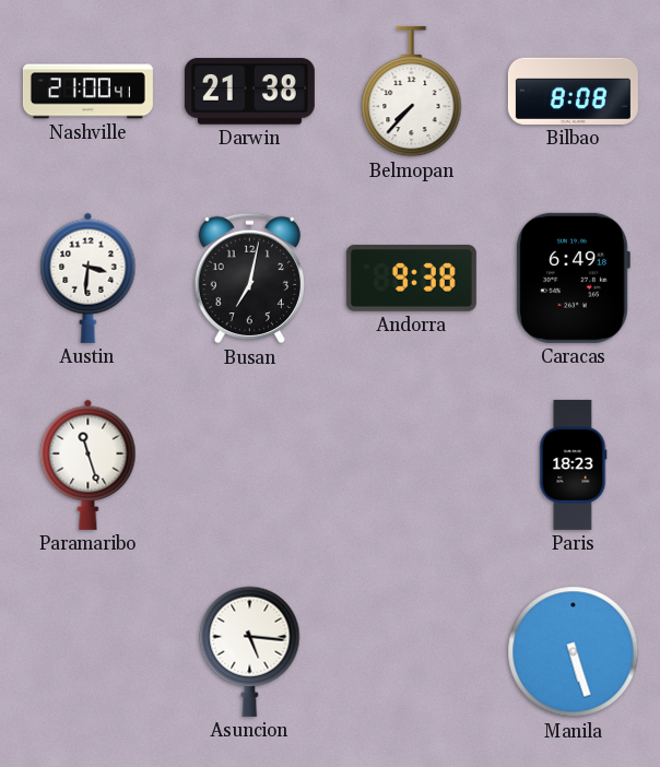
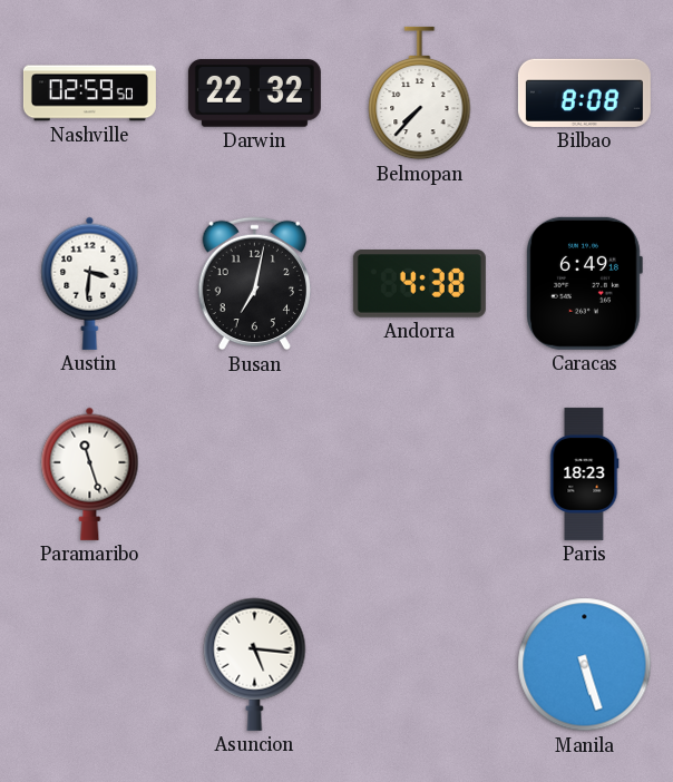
Nashville: 21:00 -> 02:59
Darwin: 21:38 -> 22:32
Andorra: 9:38 -> 4:38
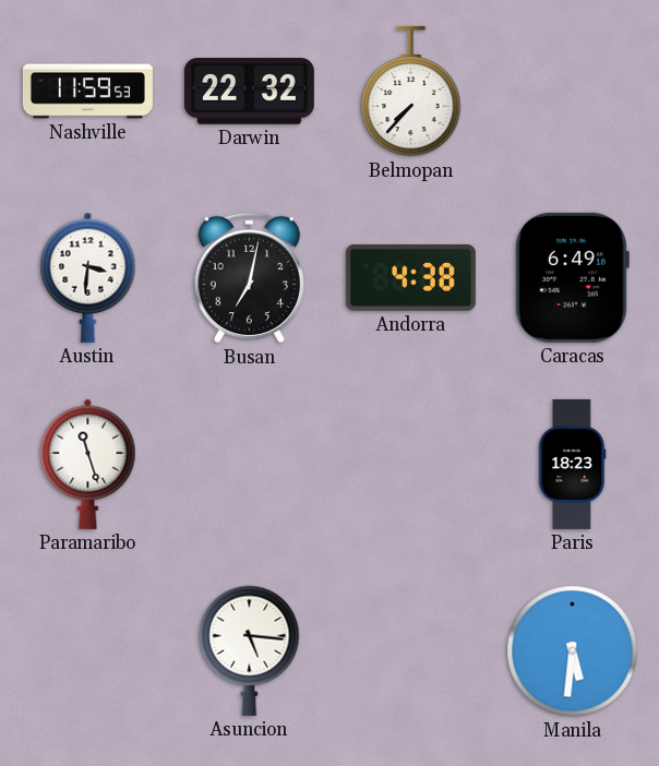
Nashville: 02:59 -> 11:59
Bilbao: 8:08 -> none
Manila: 5:27 -> 5:31
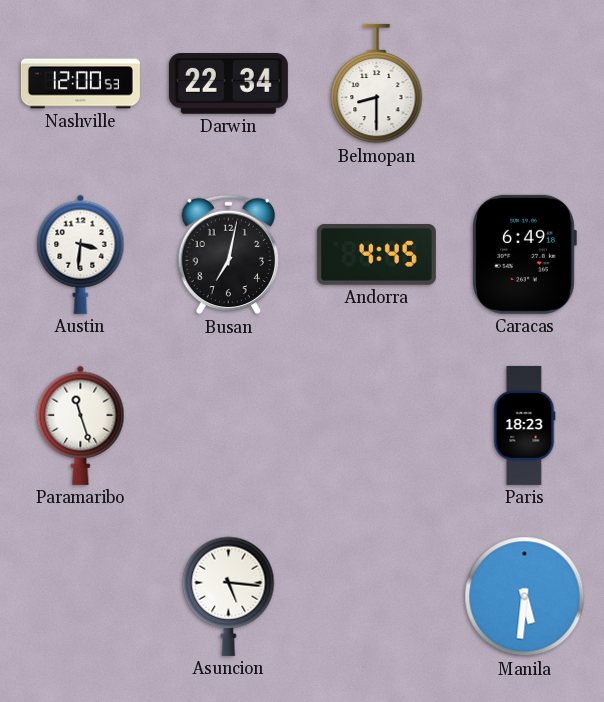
Nashville: 11:59 -> 12:00
Darwin: 22:32 -> 22:34
Belmopan: 7:37 -> 8:30
Andorra: 4:38 -> 4:45
